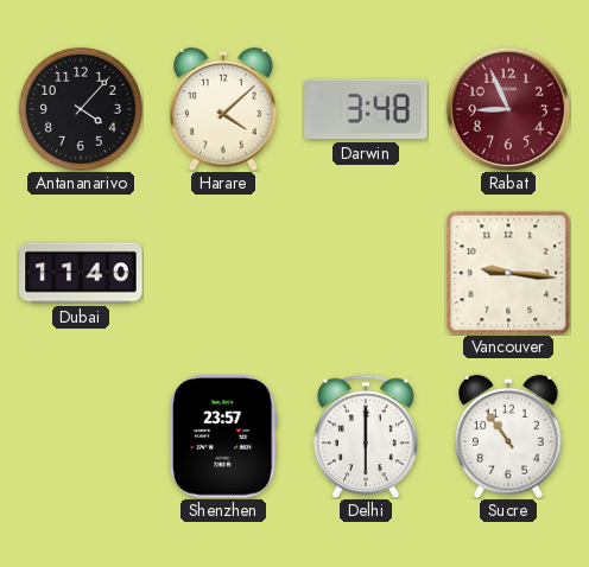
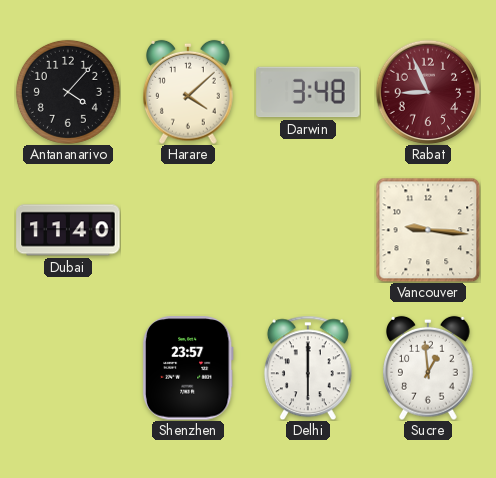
Sucre: 10:54 -> 12:59
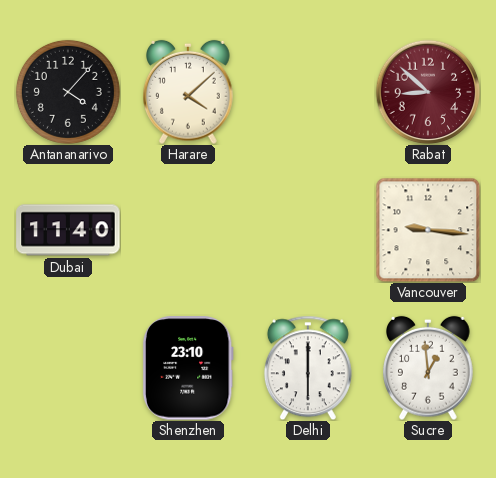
Darwin: 3:48 -> none
Rabat: 8:56 -> 8:52
Shenzhen: 23:57 -> 23:10
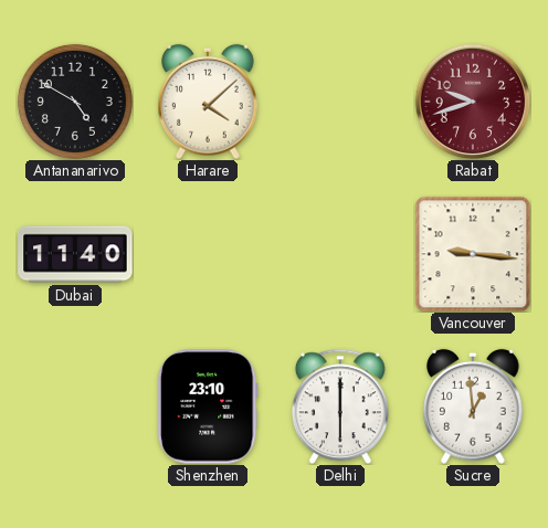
Antananarivo: 4:07 -> 4:50
Rabat: 8:52 -> 9:42
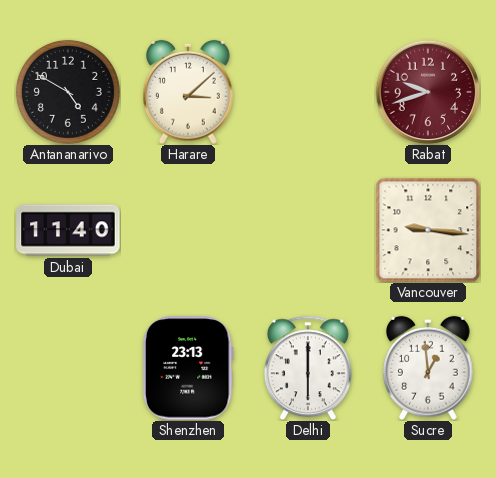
Harare: 4:08 -> 3:08
Shenzhen: 23:10 -> 23:13
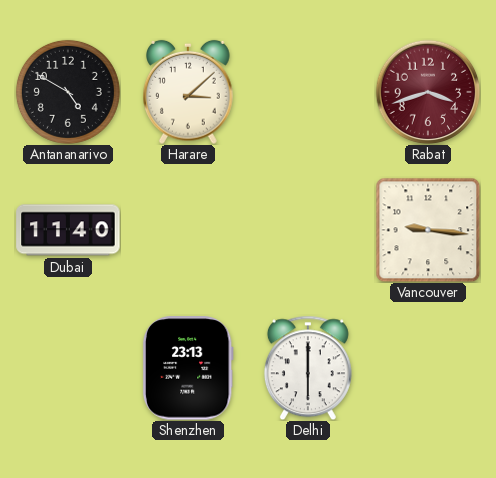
Rabat: 9:42 -> 3:42
Sucre: 12:59 -> none
